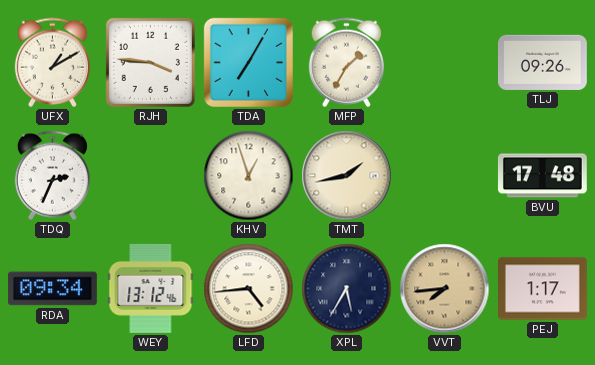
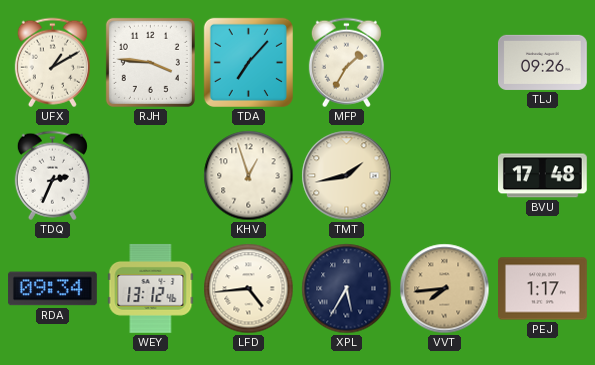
TDA: 7:05 -> 7:07
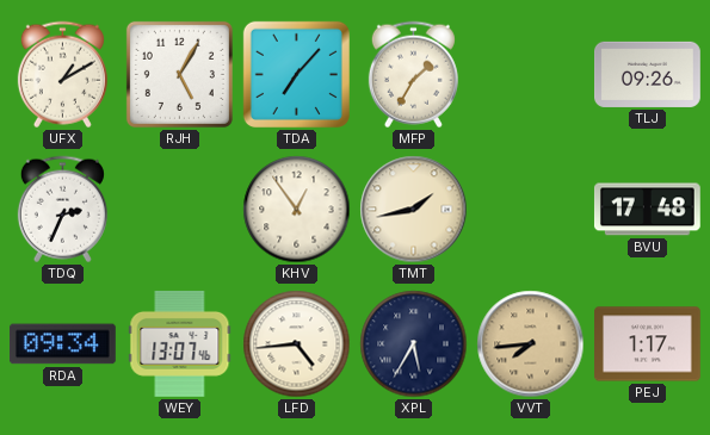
RJH: 3:46 -> 5:05
KHV: 12:57 -> 12:54
WEY: 13:12 -> 13:07
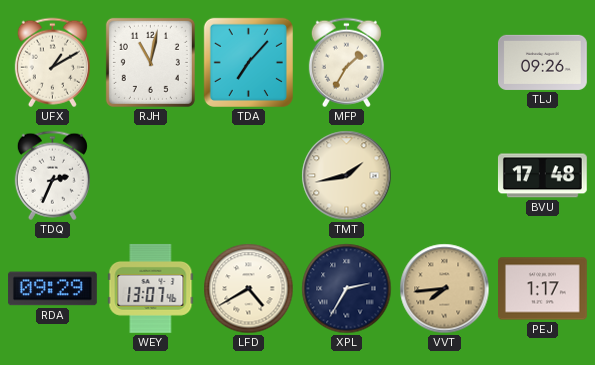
RJH: 5:05 -> 11:02
KHV: 12:54 -> none
RDA: 09:34 -> 09:29
LFD: 4:44 -> 4:40
XPL: 5:35 -> 2:35
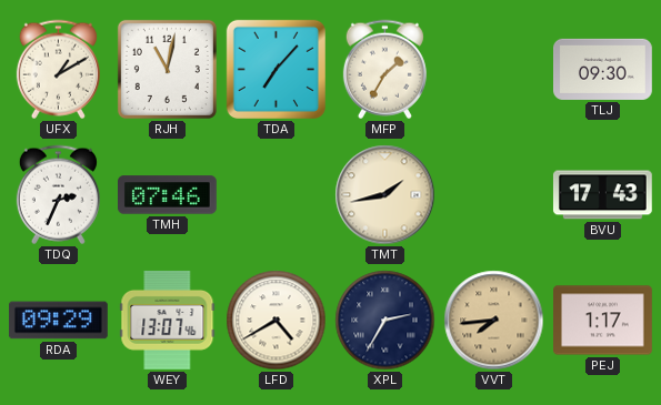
TLJ: 09:26 -> 09:30
TMH: none -> 07:46
BVU: 17:48 -> 17:43
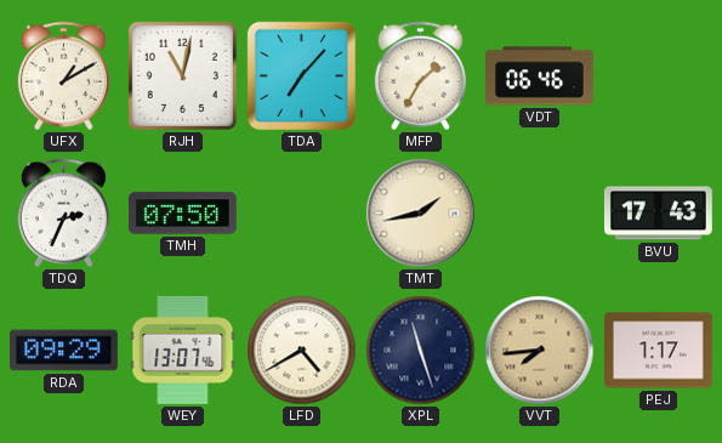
VDT: none -> 06:46
TLJ: 09:30 -> none
TMH: 07:46 -> 07:50
XPL: 2:35 -> 11:27
